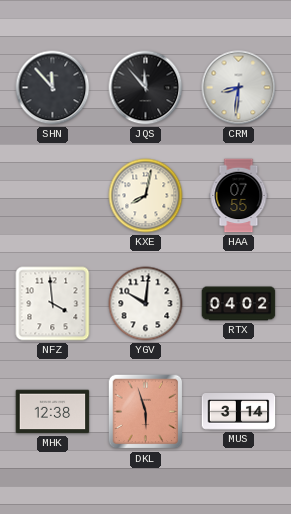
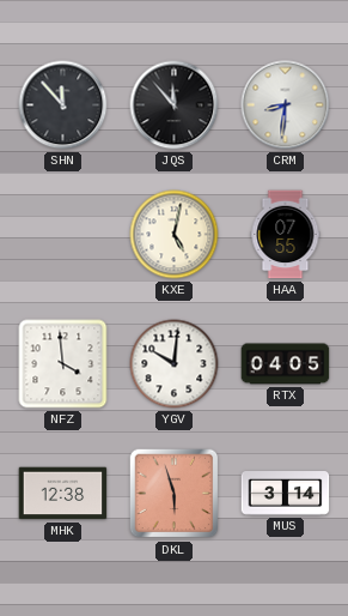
KXE: 8:02 -> 5:02
RTX: 04:02 -> 04:05
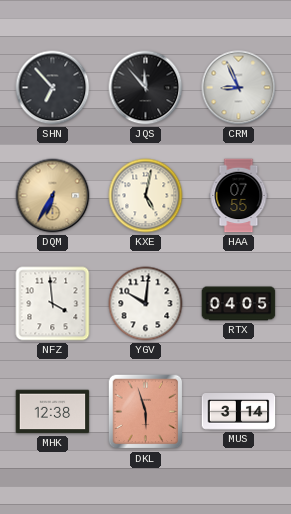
SHN: 11:53 -> 6:53
CRM: 8:31 -> 8:56
DQM: none -> 6:35
